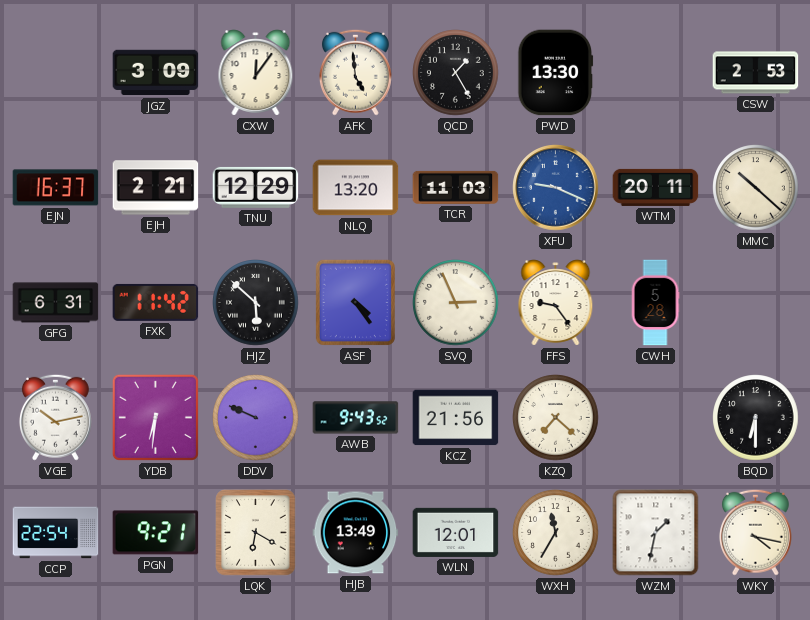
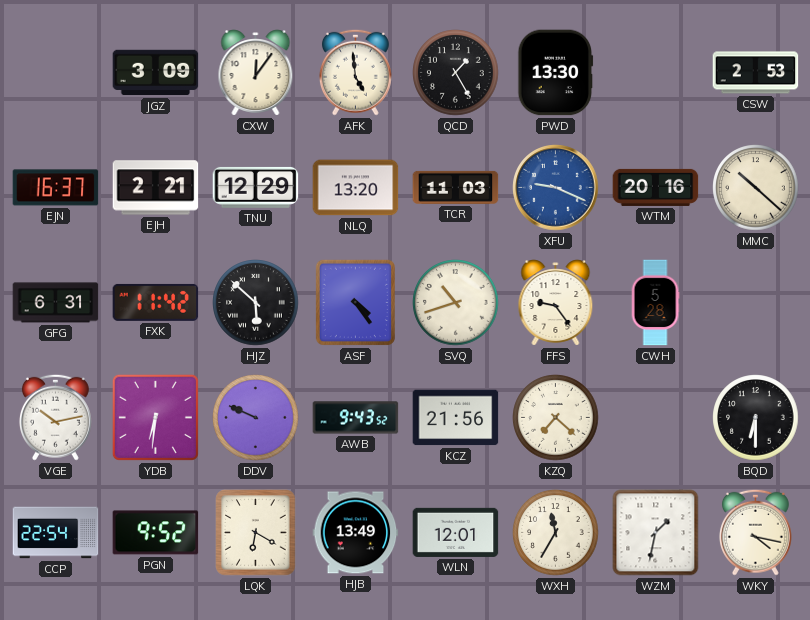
WTM: 20:11 -> 20:16
SVQ: 2:56 -> 10:42
PGN: 9:21 -> 9:52
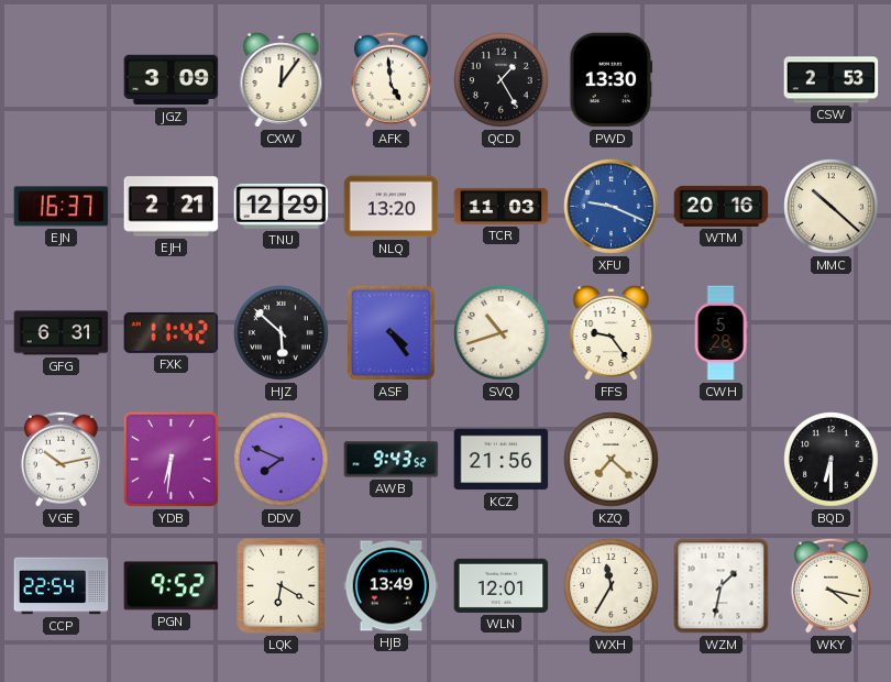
DDV: 9:49 -> 7:49
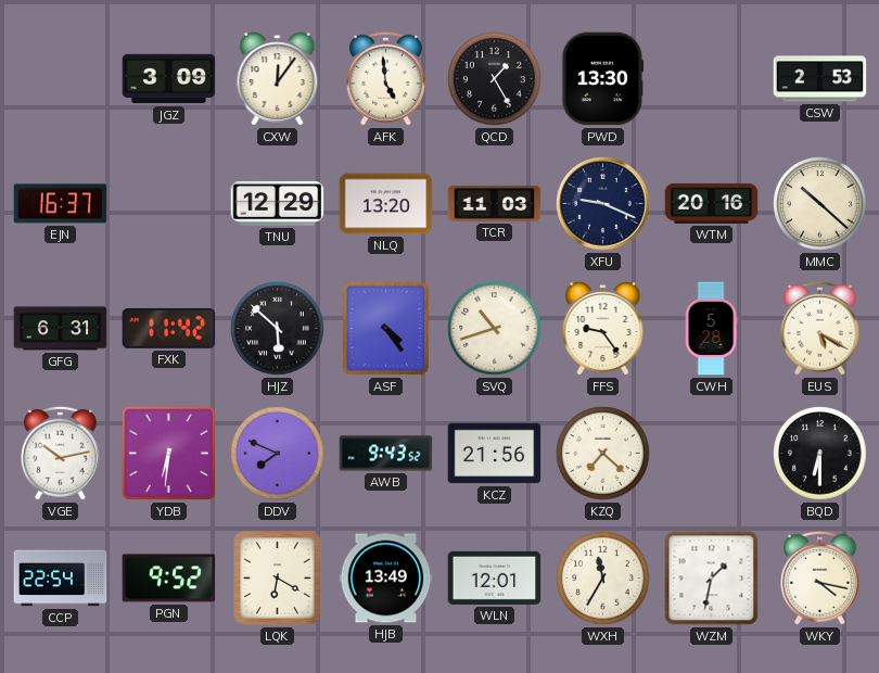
EJH: 2:21 -> none
XFU dial: blue -> navy
EUS: none -> 5:20
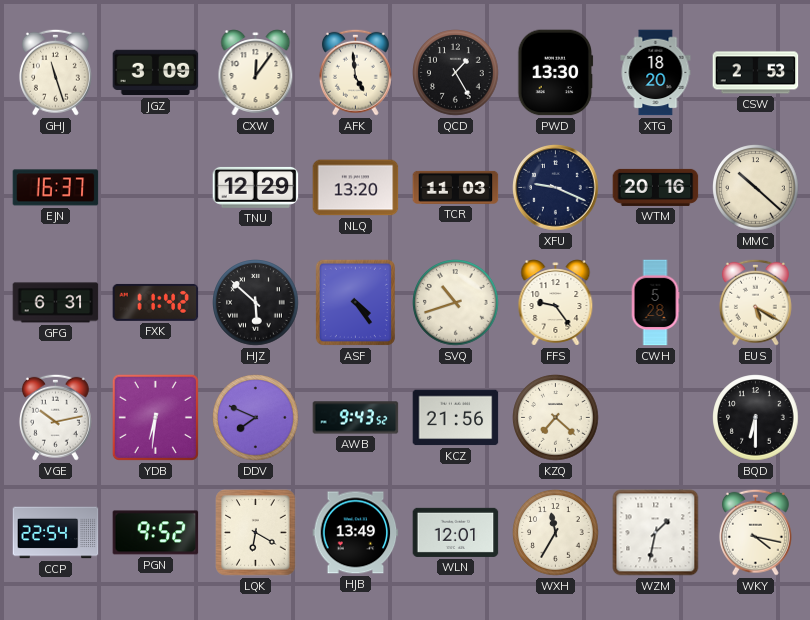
GHJ: none -> 11:27
XTG: none -> 18:20
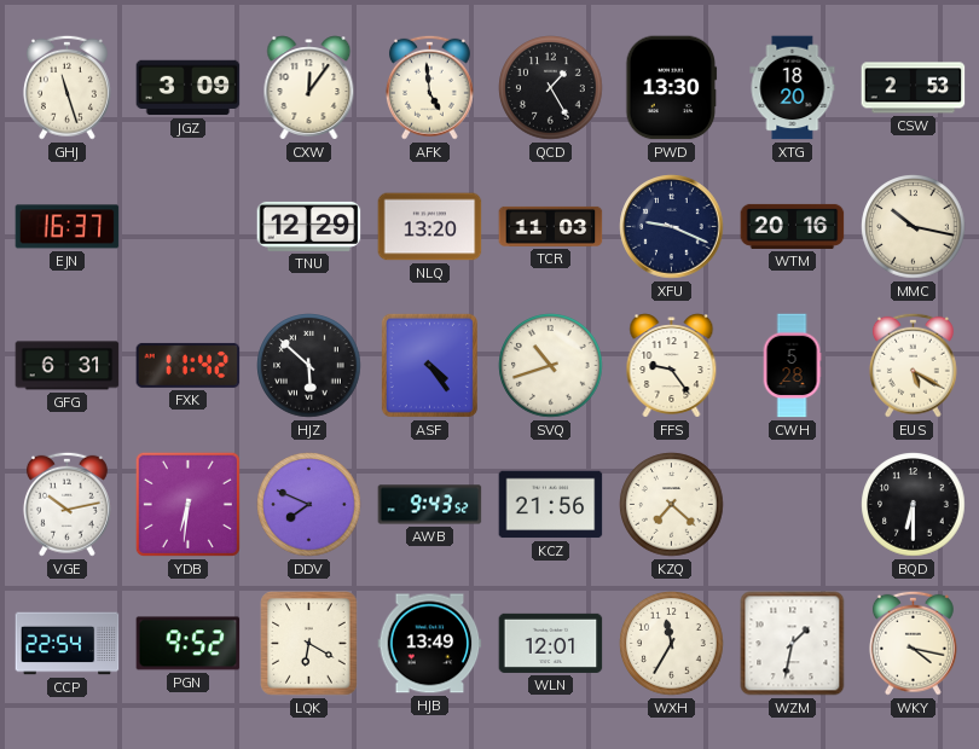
MMC: 10:22 -> 10:17
